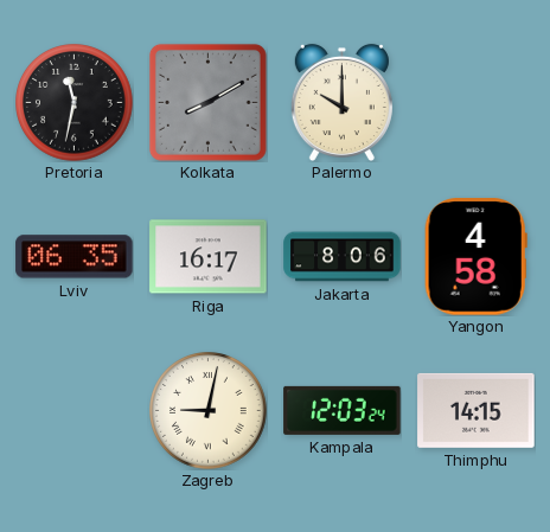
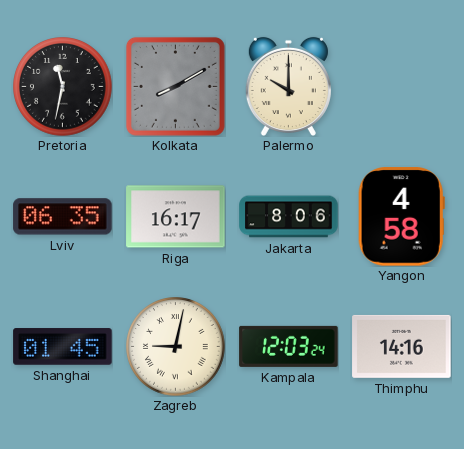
Shanghai: none -> 01:45
Thimphu: 14:15 -> 14:16
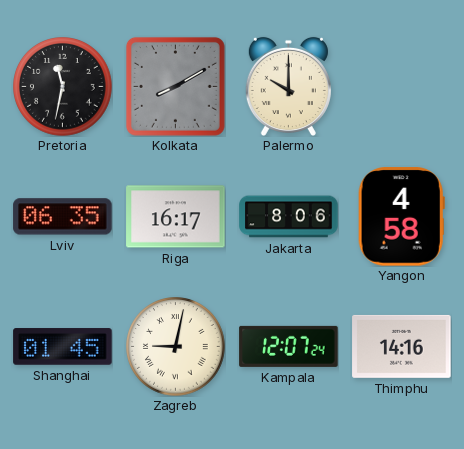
Kampala: 12:03 -> 12:07
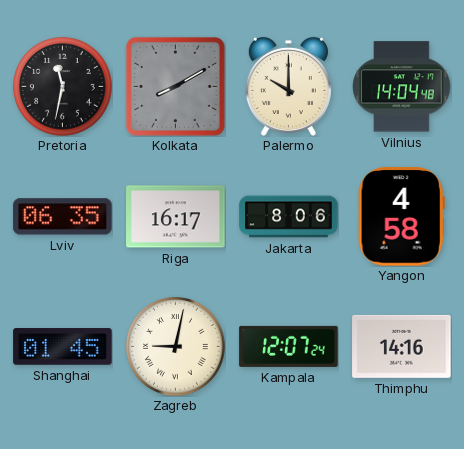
Vilnius: none -> 14:04
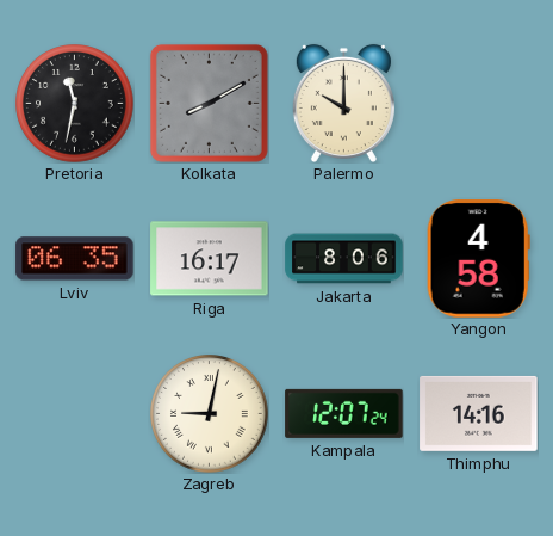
Vilnius: 14:04 -> none
Shanghai: 01:45 -> none
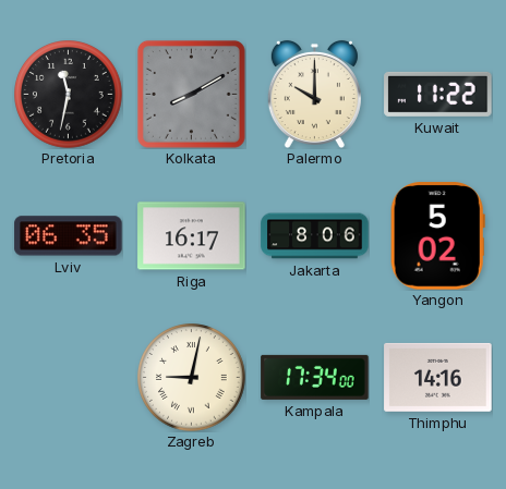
Kuwait: none -> 11:22
Yangon: 4:58 -> 5:02
Kampala: 12:07 -> 17:34
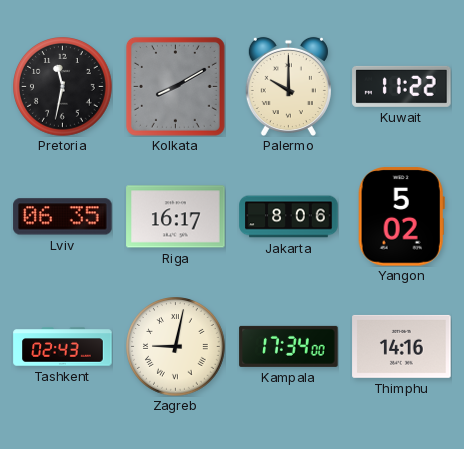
Tashkent: none -> 02:43
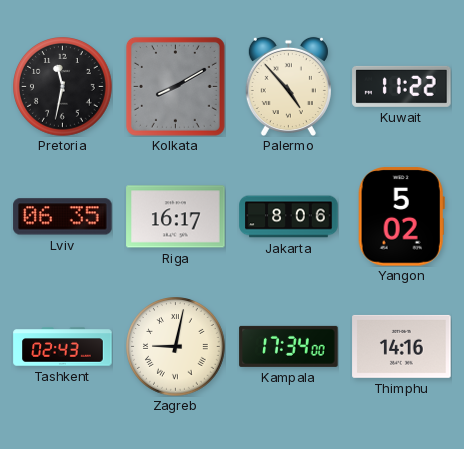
Palermo: 10:00 -> 4:53
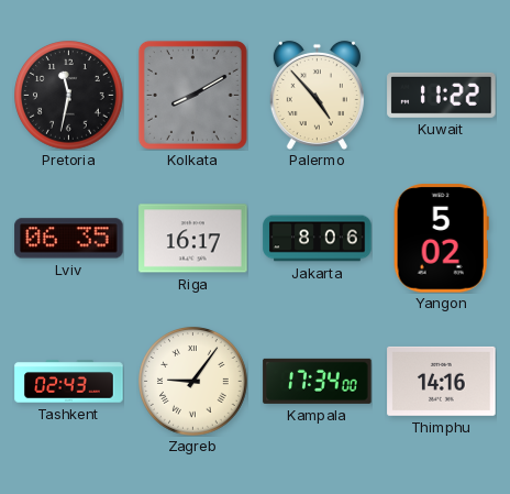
Zagreb: 9:02 -> 9:06
